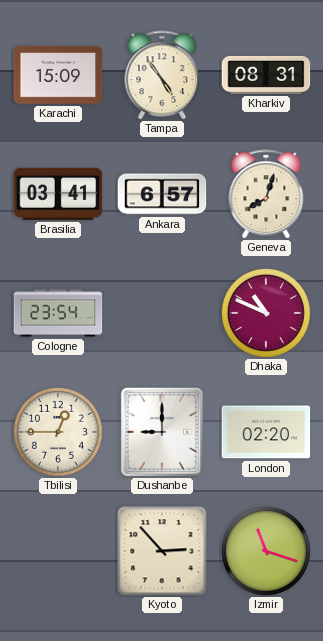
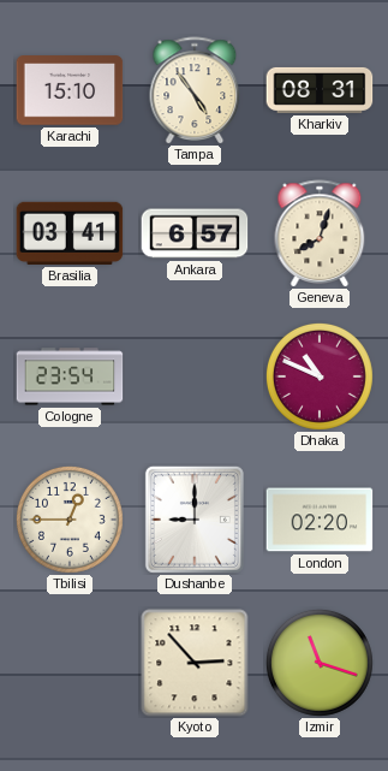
Karachi: 15:09 -> 15:10
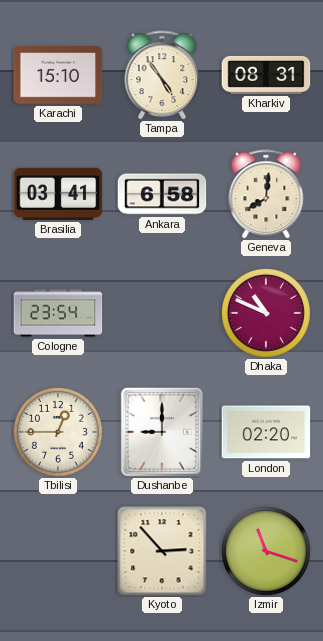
Ankara: 6:57 -> 6:58
Geneva: 8:03 -> 8:01
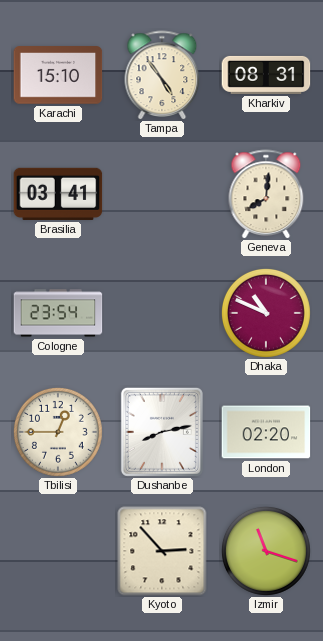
Ankara: 6:58 -> none
Dushanbe: 9:00 -> 8:13
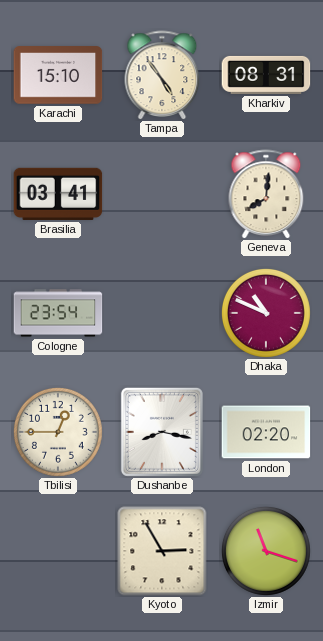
Dushanbe: 8:13 -> 8:17
Kyoto: 2:53 -> 2:55
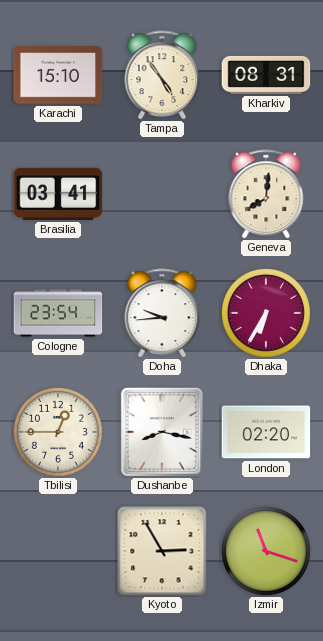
Doha: none -> 9:44
Dhaka: 10:49 -> 6:35
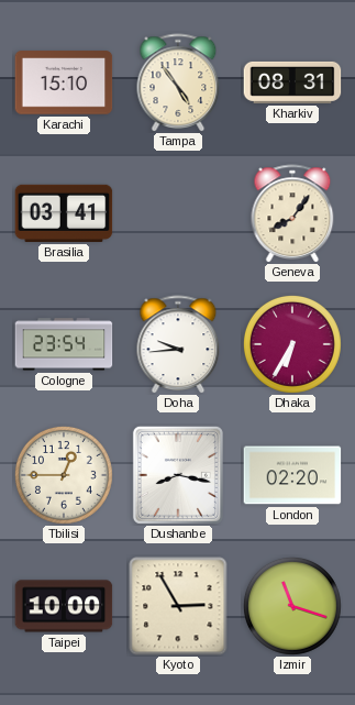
Geneva: 8:01 -> 8:06
Taipei: none -> 10:00
